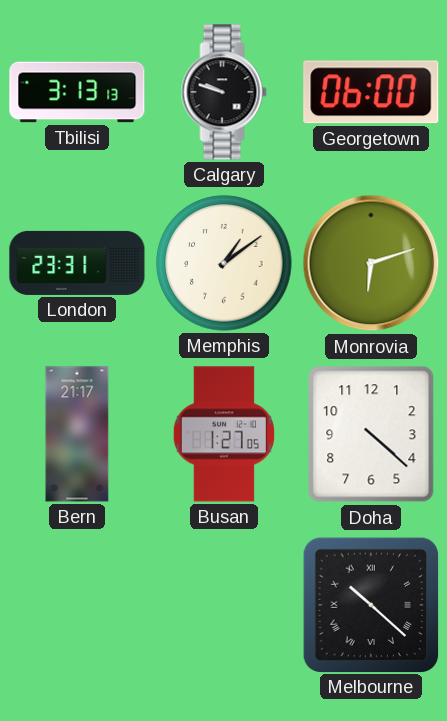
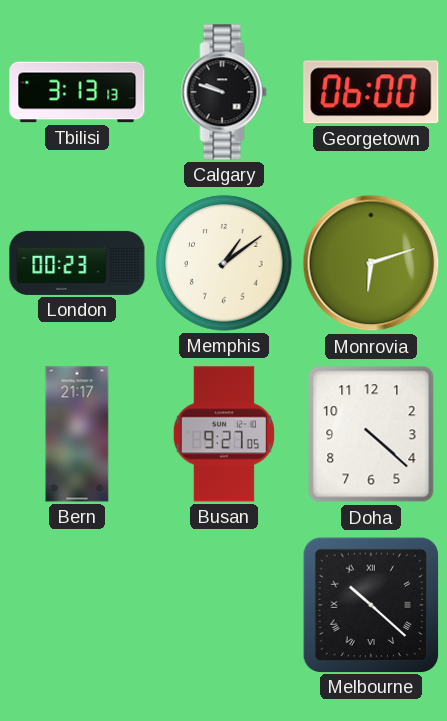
London: 23:31 -> 00:23
Busan: 1:27 -> 9:27
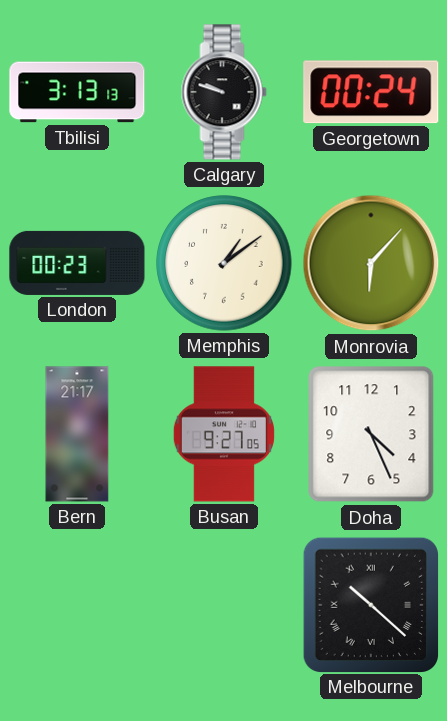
Georgetown: 06:00 -> 00:24
Monrovia: 6:12 -> 6:07
Doha: 4:22 -> 4:26
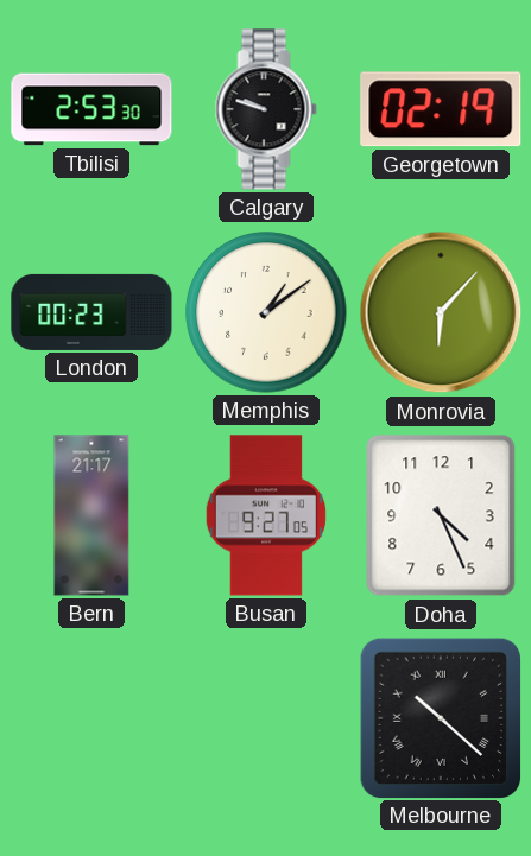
Tbilisi: 3:13 -> 2:53
Georgetown: 00:24 -> 02:19
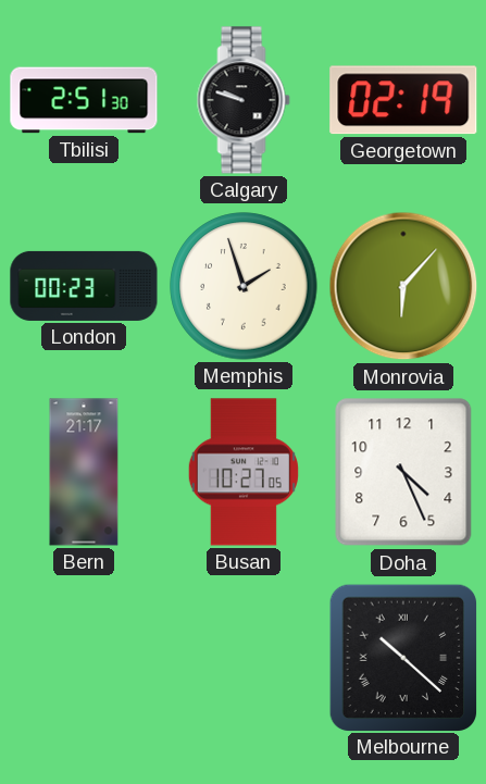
Tbilisi: 2:53 -> 2:51
Memphis: 1:09 -> 1:57
Busan: 9:27 -> 10:27
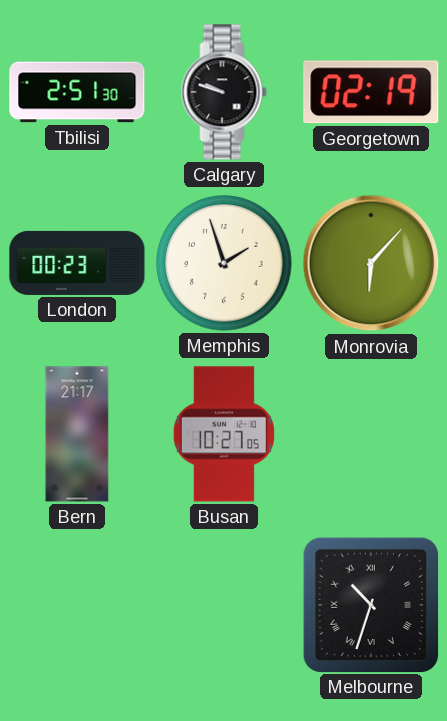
Doha: 4:26 -> none
Melbourne: 10:22 -> 10:33
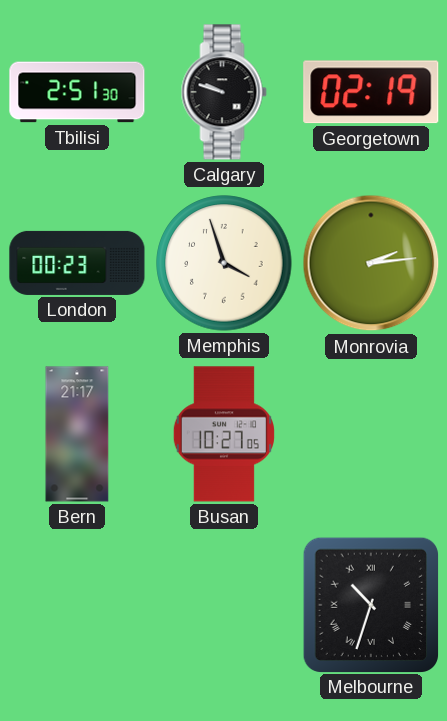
Memphis: 1:57 -> 3:57
Monrovia: 6:07 -> 2:14
